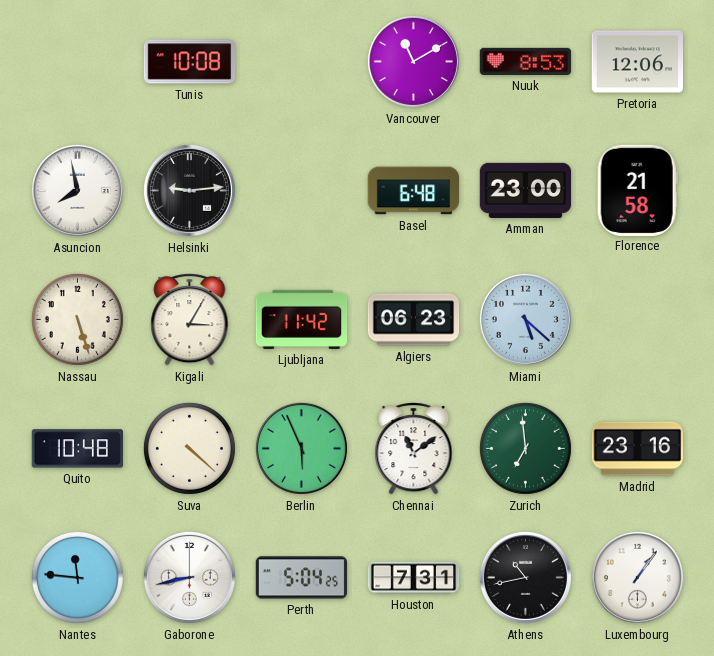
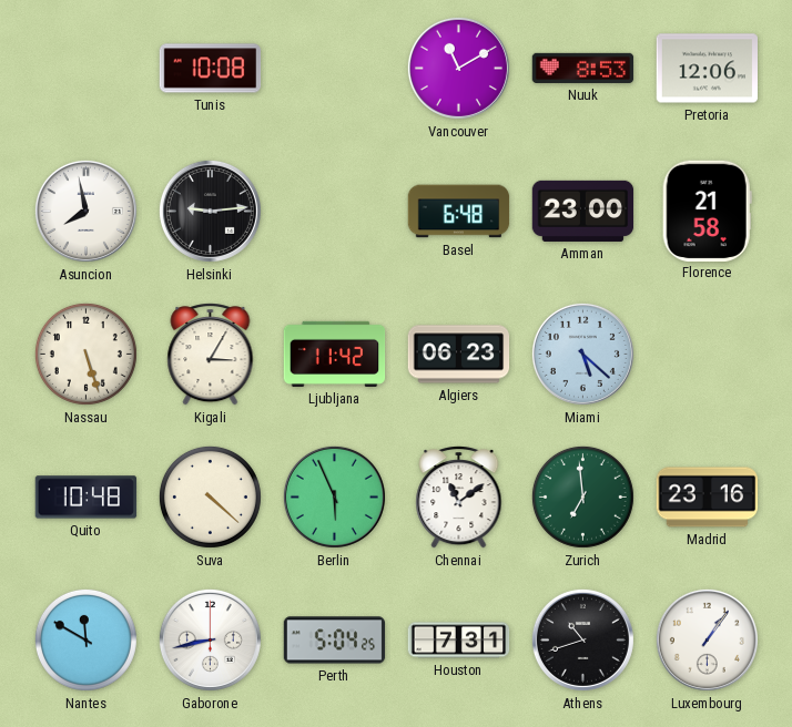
Nantes: 11:46 -> 11:50
Athens: 10:43 -> 10:42
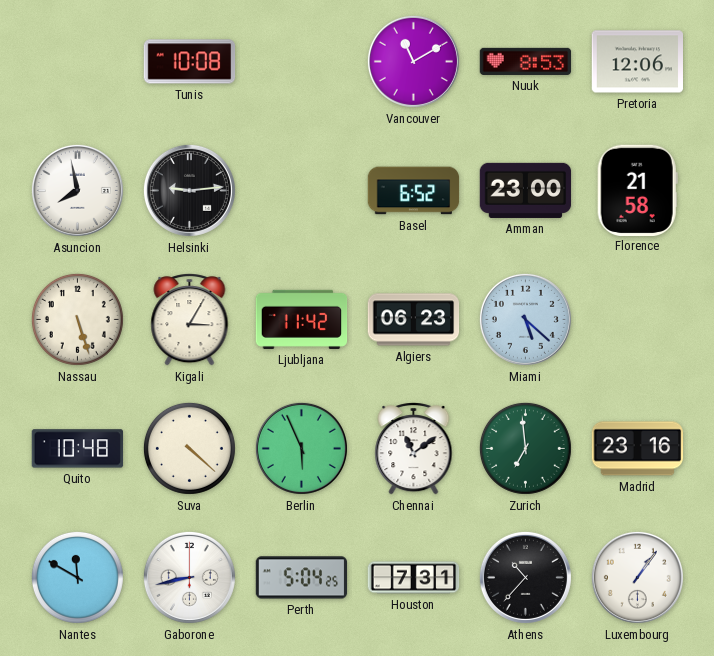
Basel: 6:48 -> 6:52
Athens: 10:42 -> 10:37
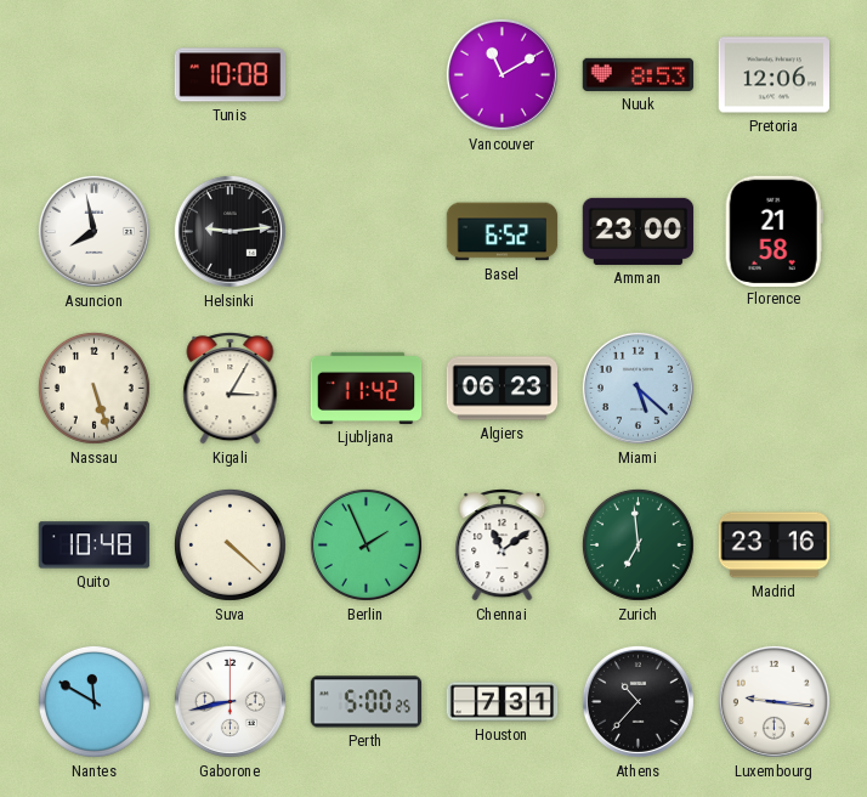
Berlin: 5:56 -> 1:56
Perth: 5:04 -> 5:00
Luxembourg: 1:06 -> 9:16
